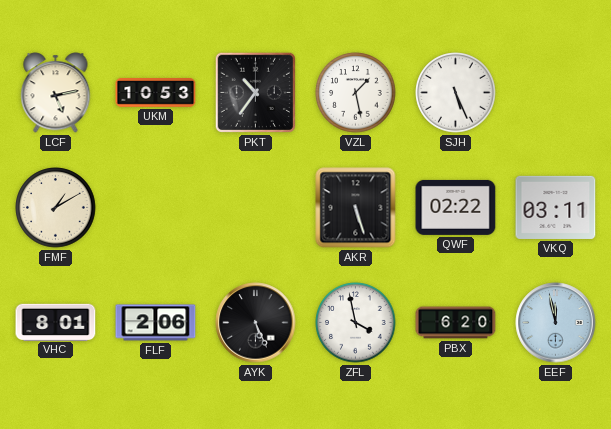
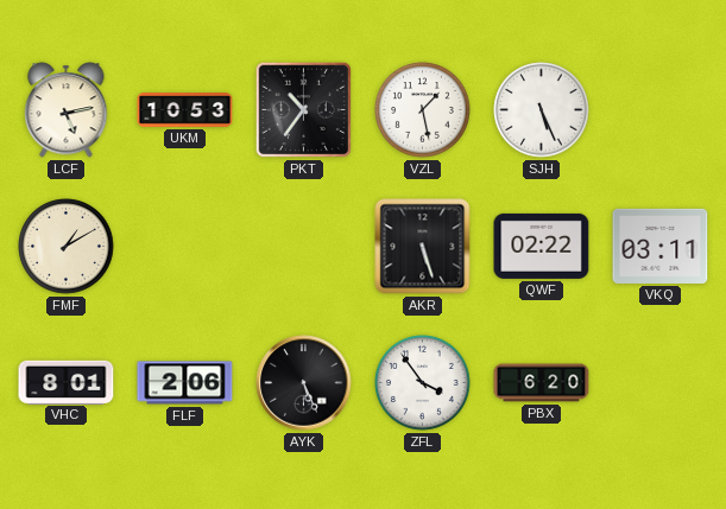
ZFL: 3:58 -> 3:54
EEF: 11:58 -> none
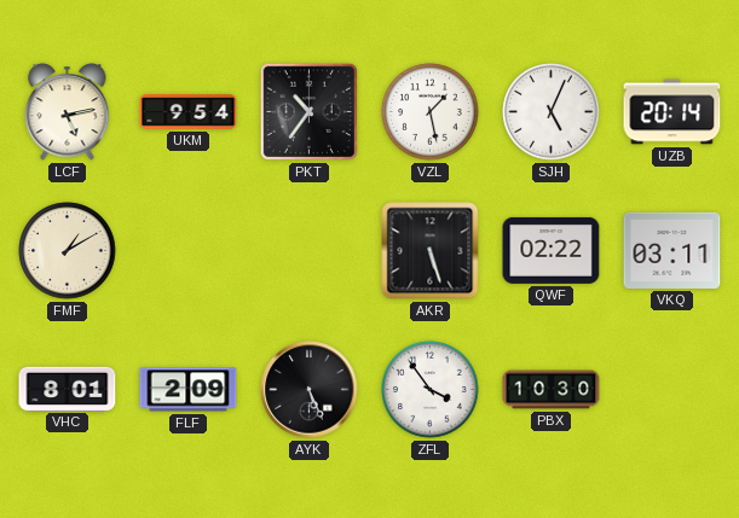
UKM: 10:53 -> 9:54
SJH: 5:26 -> 5:04
UZB: none -> 20:14
FLF: 2:06 -> 2:09
PBX: 6:20 -> 10:30
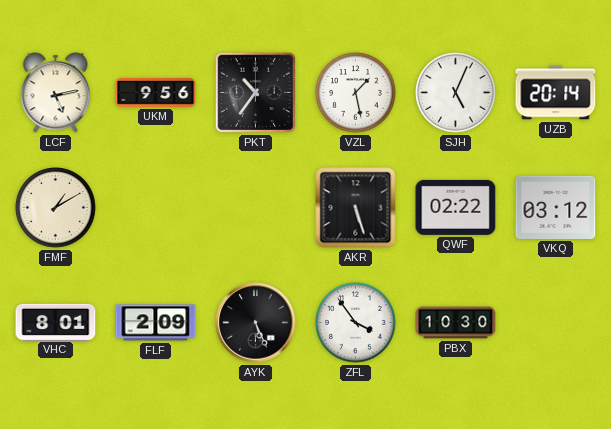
UKM: 9:54 -> 9:56
VKQ: 03:11 -> 03:12
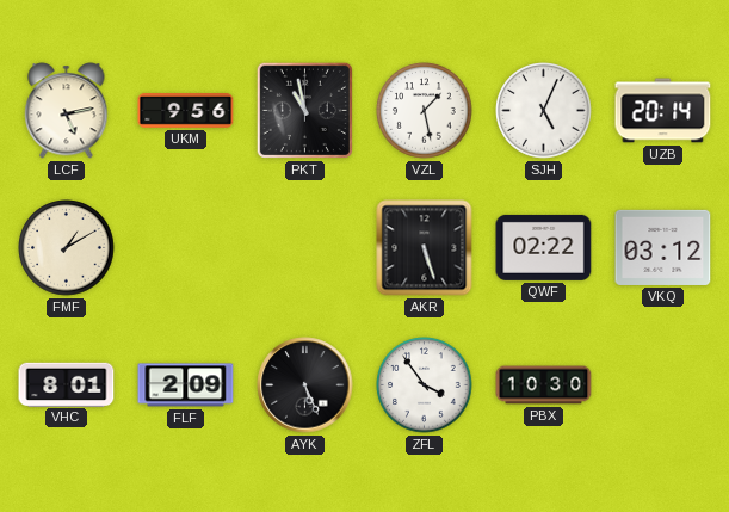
PKT: 10:36 -> 10:58
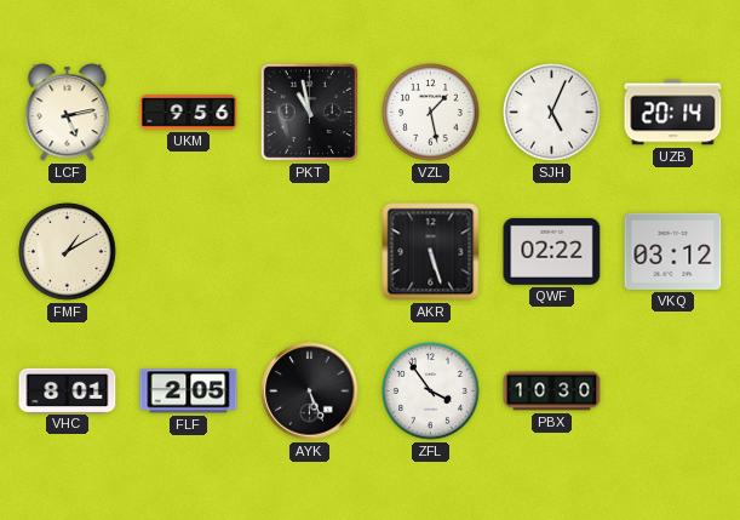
FLF: 2:09 -> 2:05
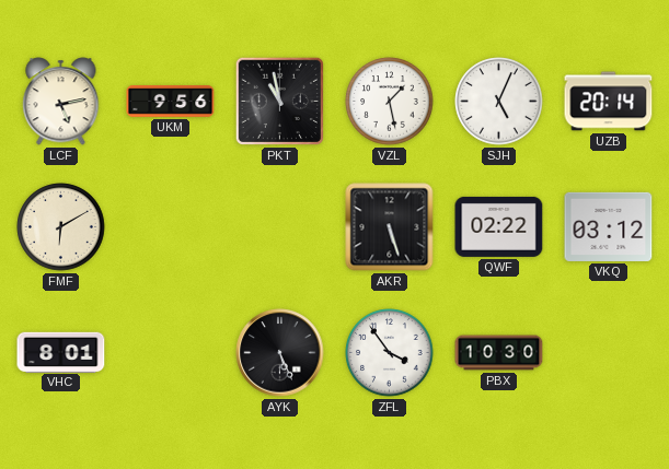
FMF: 1:10 -> 6:10
FLF: 2:05 -> none
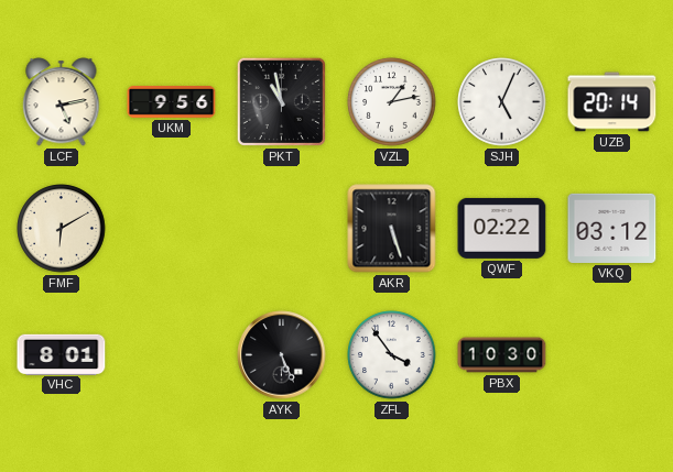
VZL: 1:28 -> 1:13
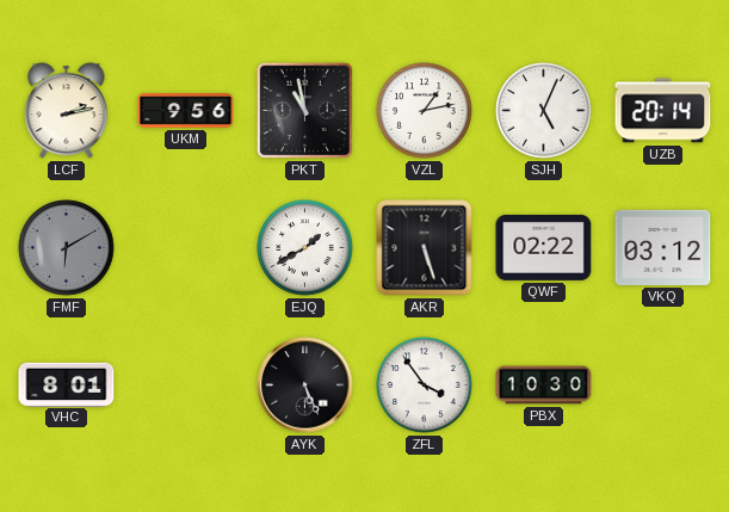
LCF: 5:13 -> 2:13
FMF dial: cream -> grey
EJQ: none -> 1:40
